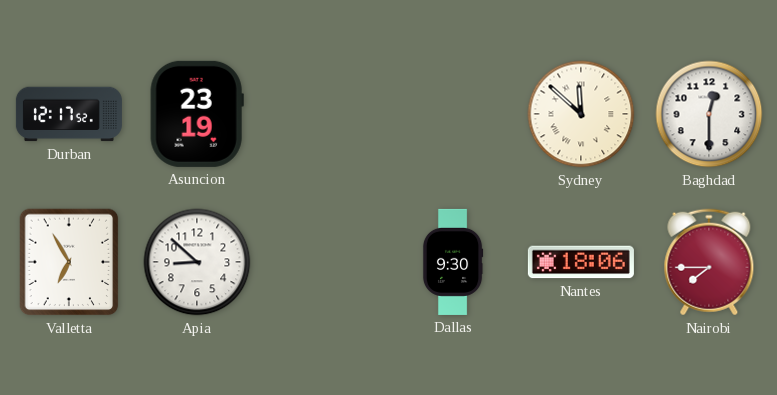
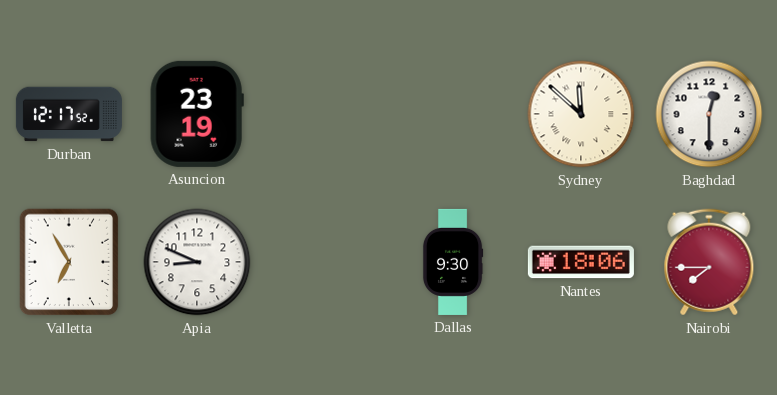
Apia: 8:52 -> 8:49
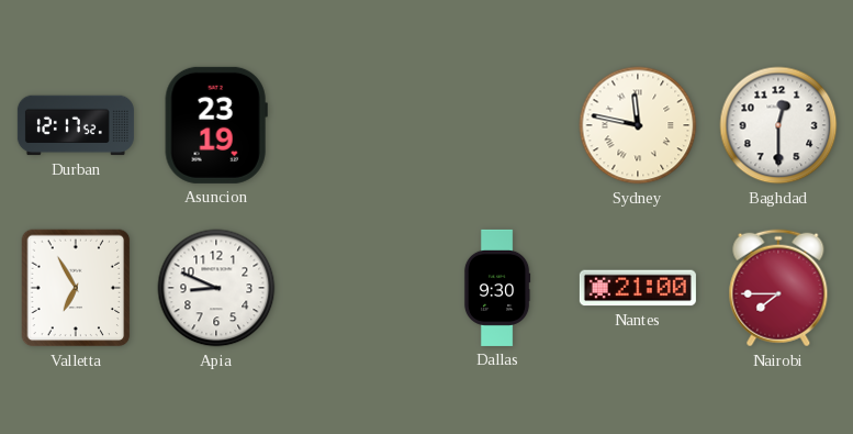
Sydney: 11:52 -> 11:47
Nantes: 18:06 -> 21:00
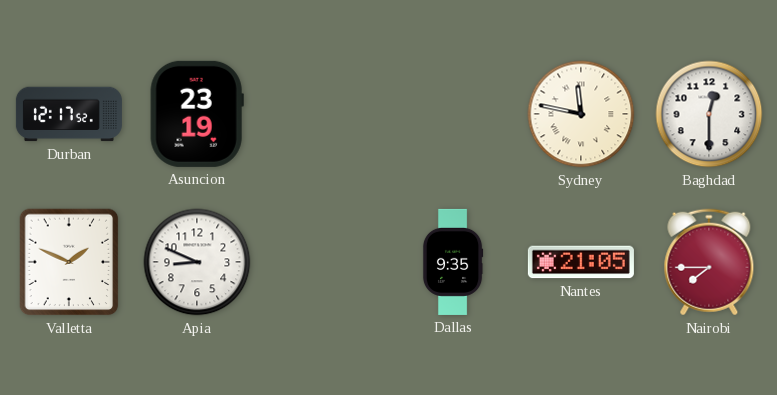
Valletta: 6:55 -> 1:49
Dallas: 9:30 -> 9:35
Nantes: 21:00 -> 21:05
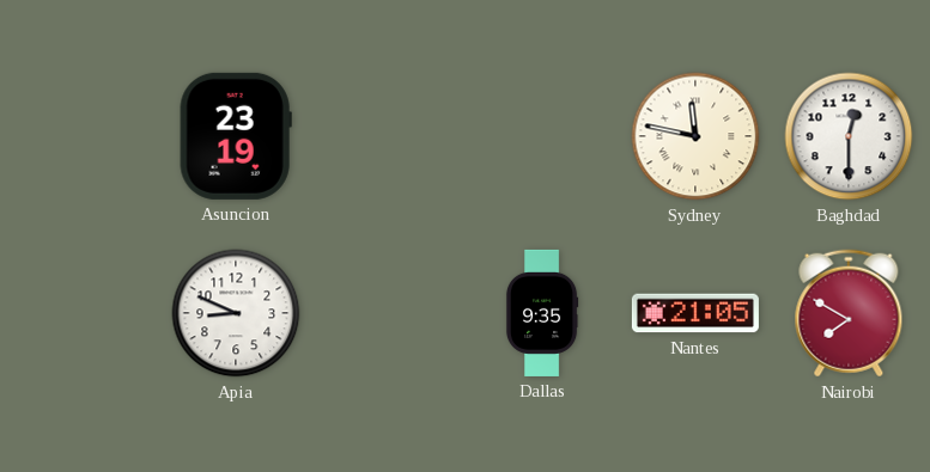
Durban: 12:17 -> none
Valletta: 1:49 -> none
Nairobi: 7:45 -> 7:50
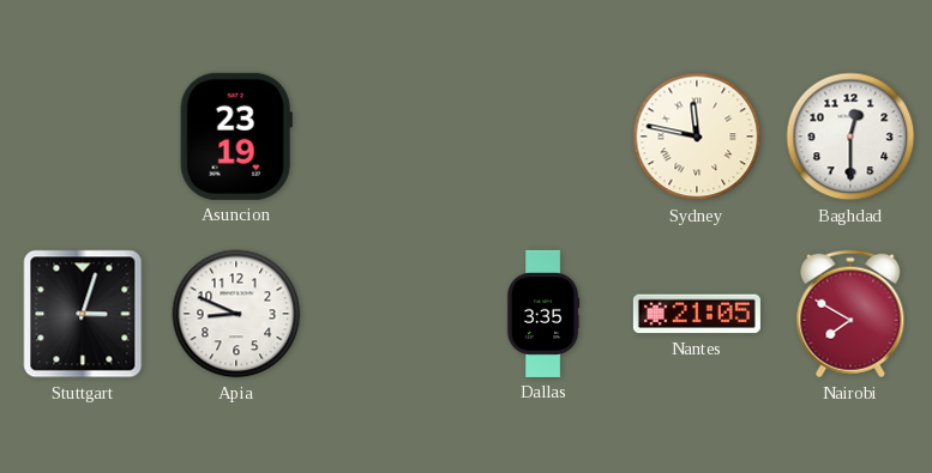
Stuttgart: none -> 3:03
Dallas: 9:35 -> 3:35
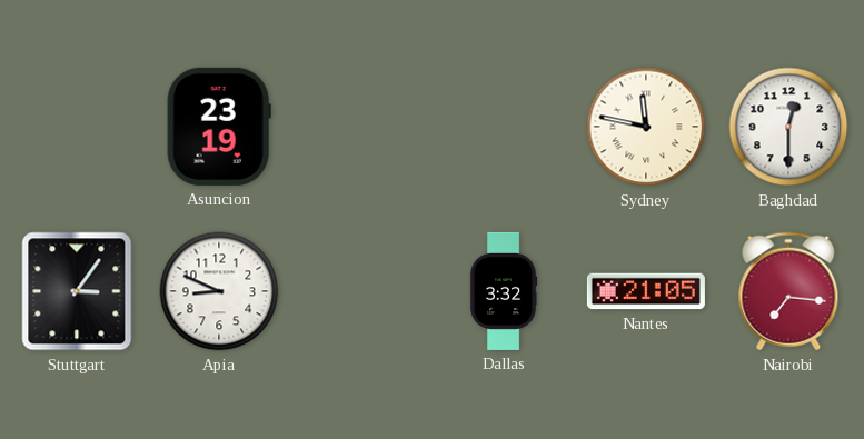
Stuttgart: 3:03 -> 3:06
Dallas: 3:35 -> 3:32
Nairobi: 7:50 -> 7:16
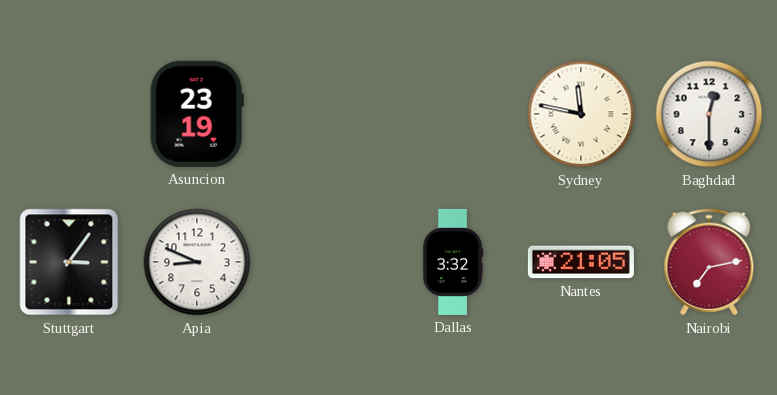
Nairobi: 7:16 -> 7:13
